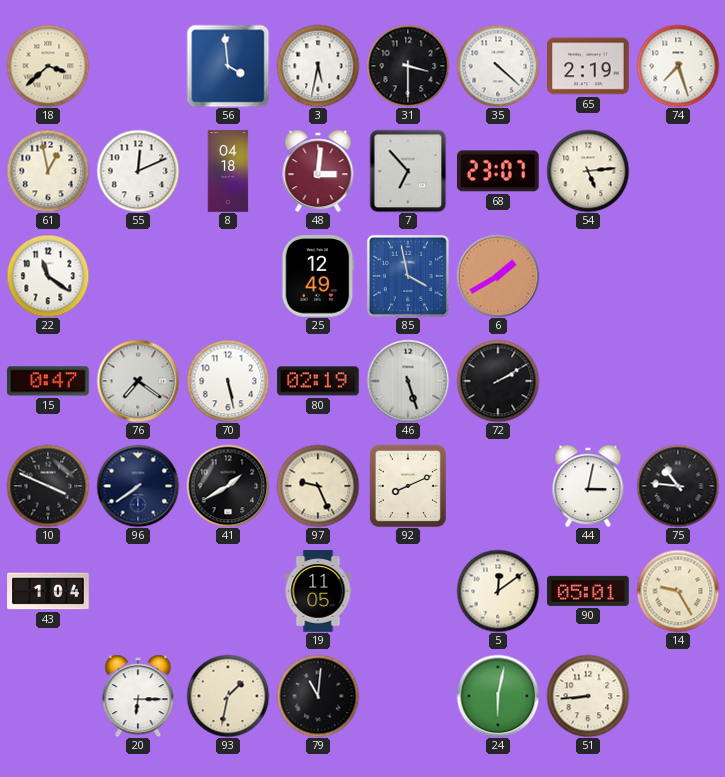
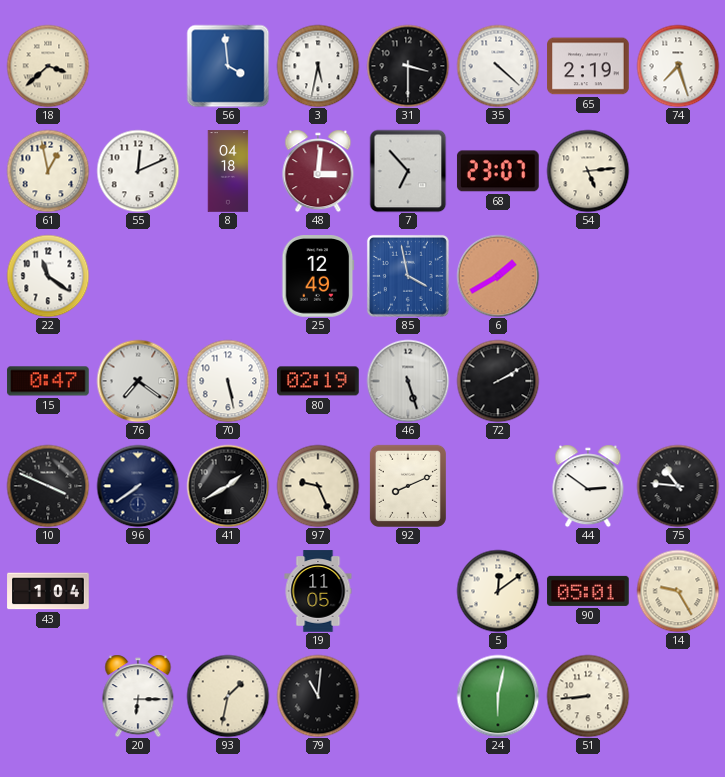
44: 3:02 -> 2:51
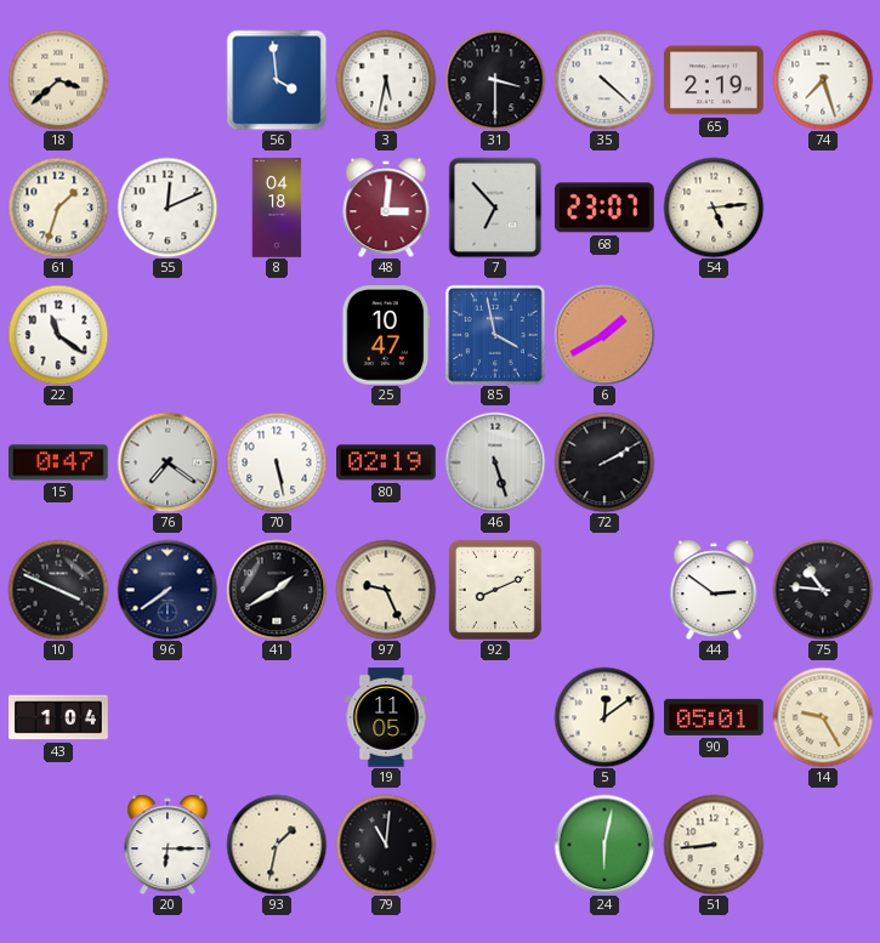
61: 12:58 -> 1:33
25: 12:49 -> 10:47
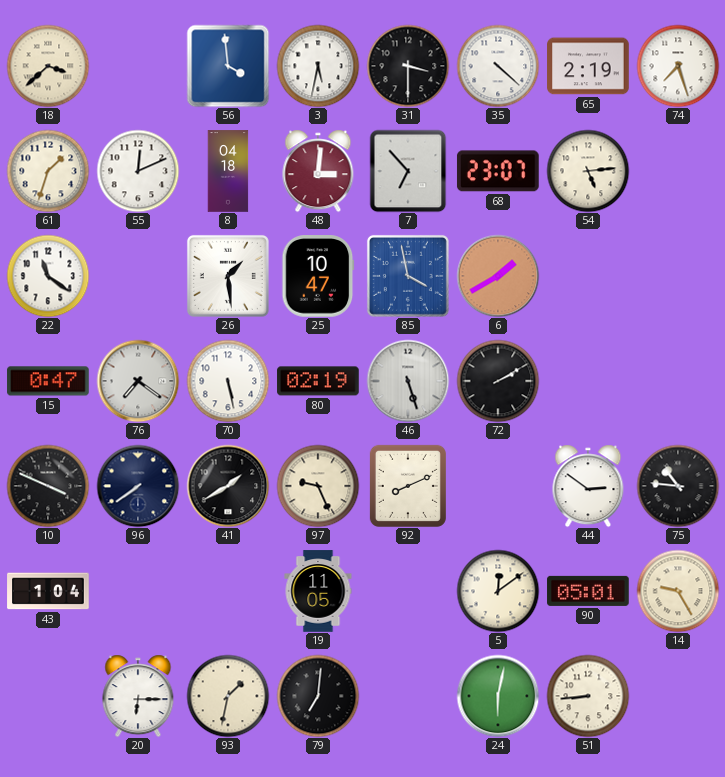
26: none -> 1:29
79: 11:01 -> 7:01
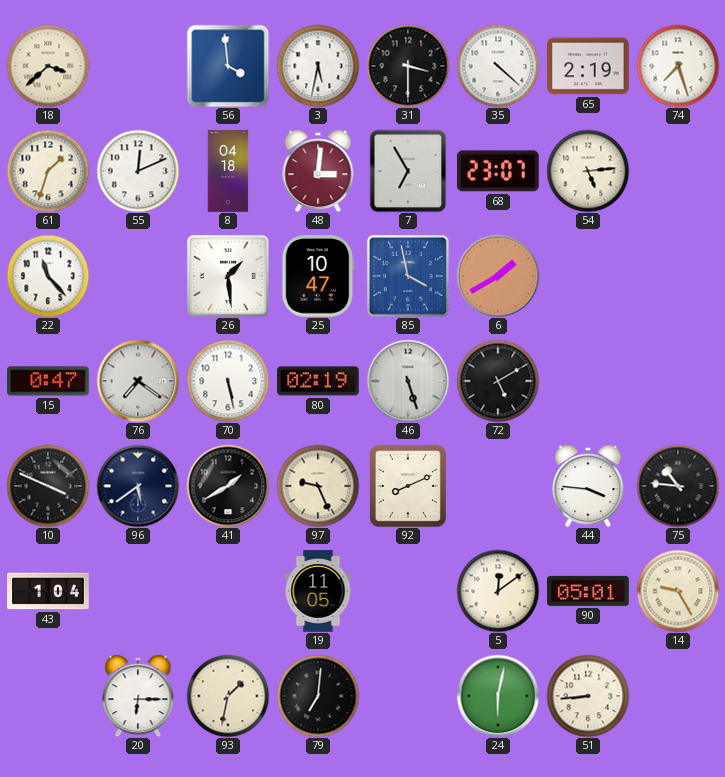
7: 6:53 -> 6:55
22: 11:21 -> 11:23
72: 2:10 -> 5:10
96: 7:39 -> 5:39
44: 2:51 -> 3:46
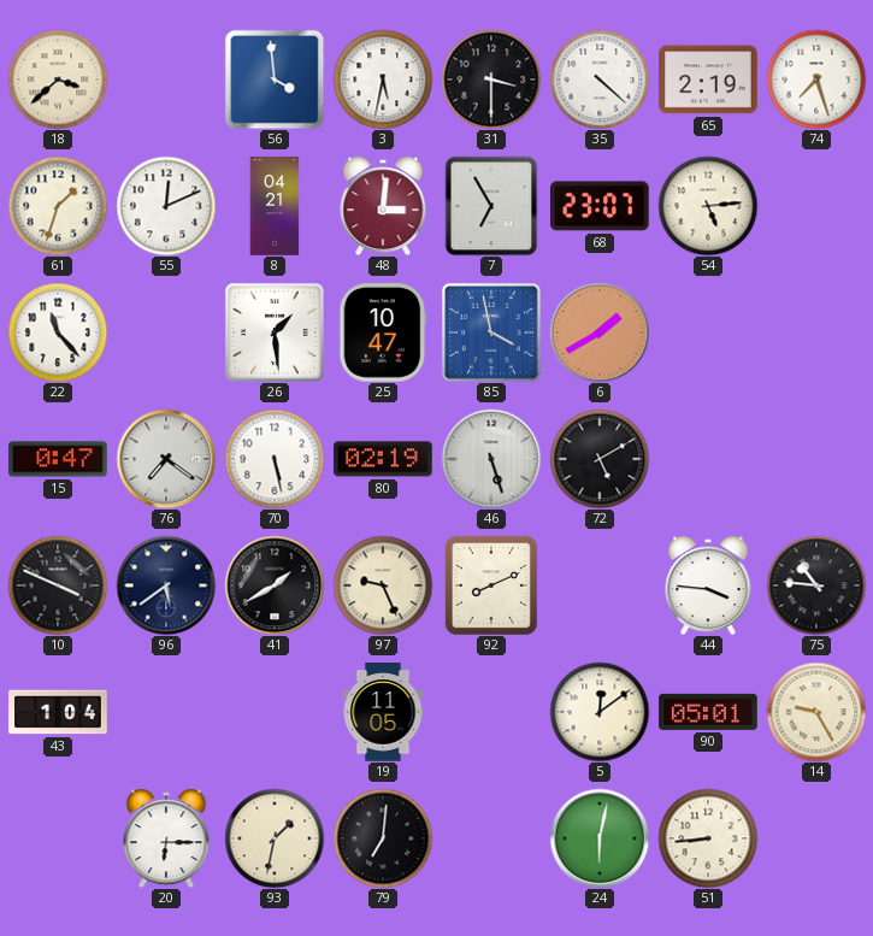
8: 04:18 -> 04:21
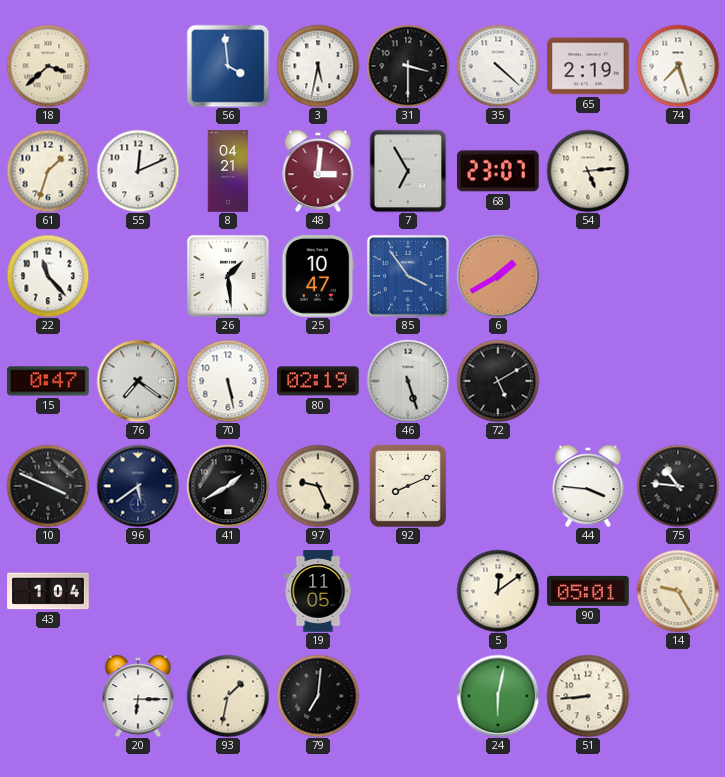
85: 3:58 -> 3:54
